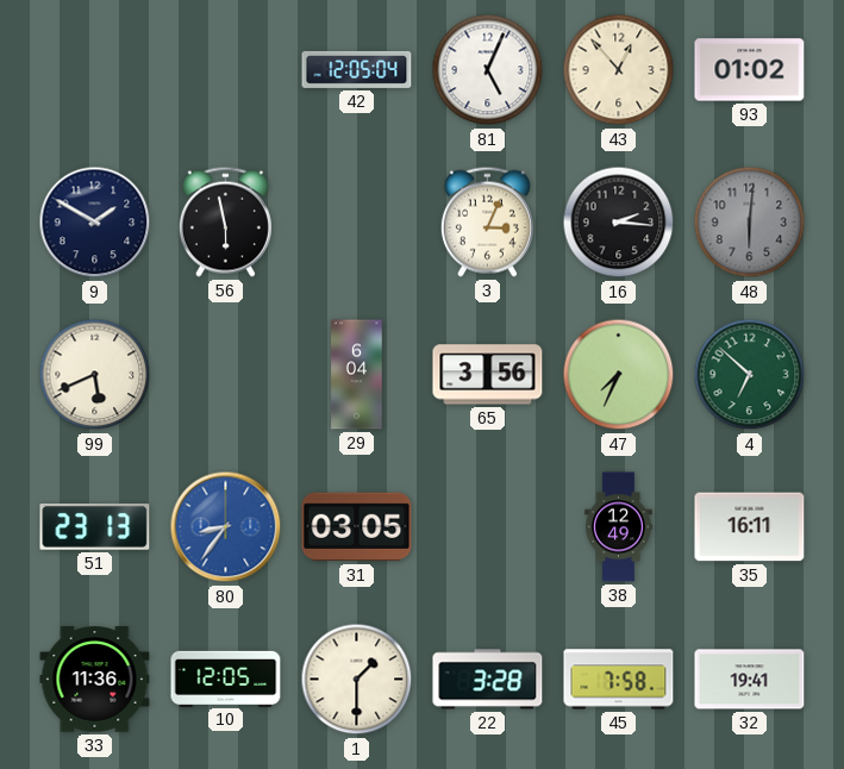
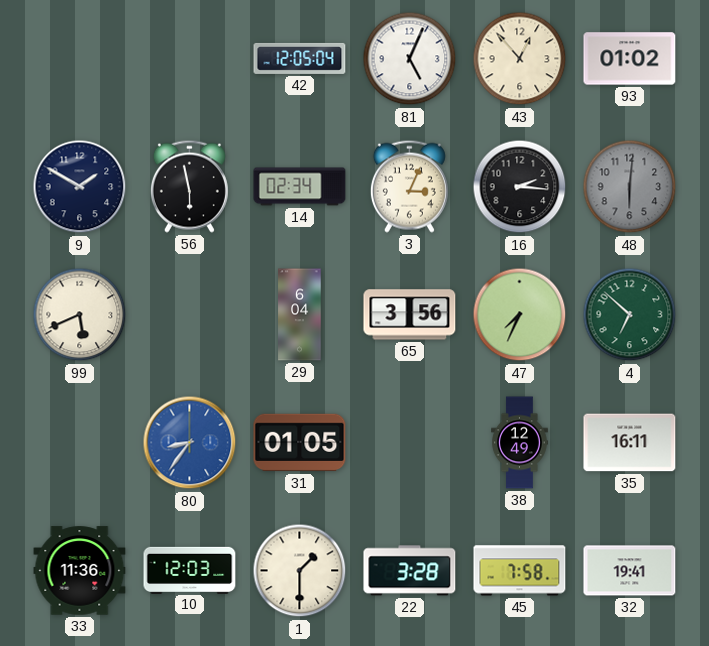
14: none -> 02:34
51: 23:13 -> none
31: 03:05 -> 01:05
10: 12:05 -> 12:03
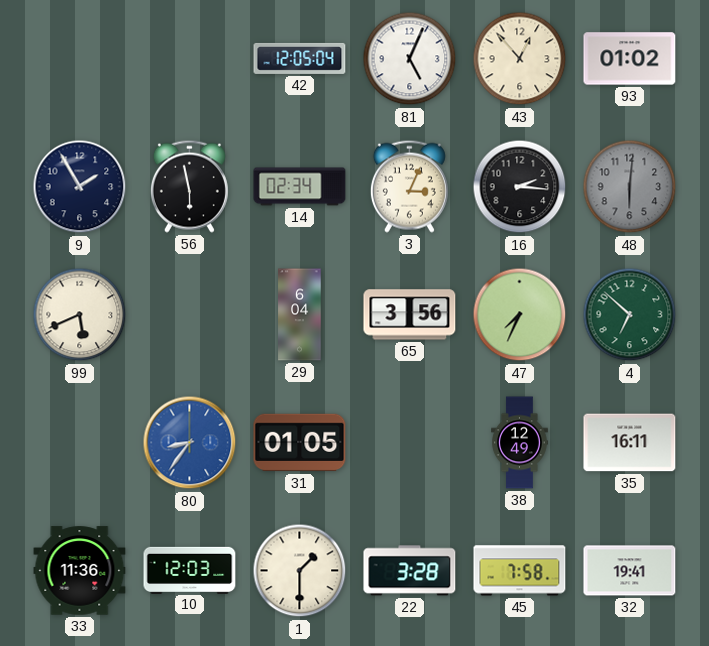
9: 1:50 -> 1:55
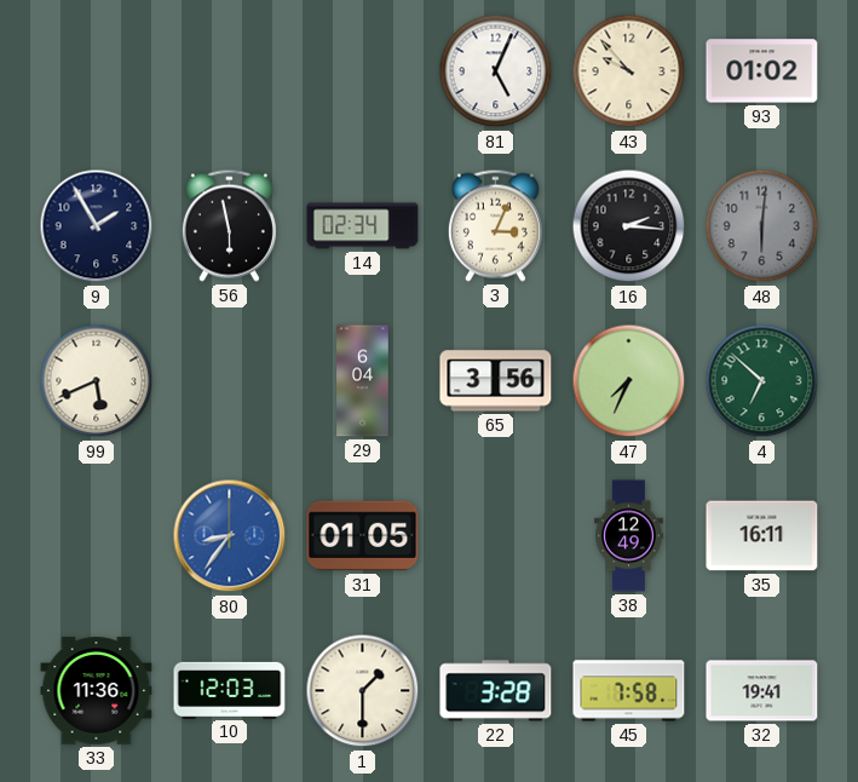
42: 12:05 -> none
43: 12:53 -> 9:53
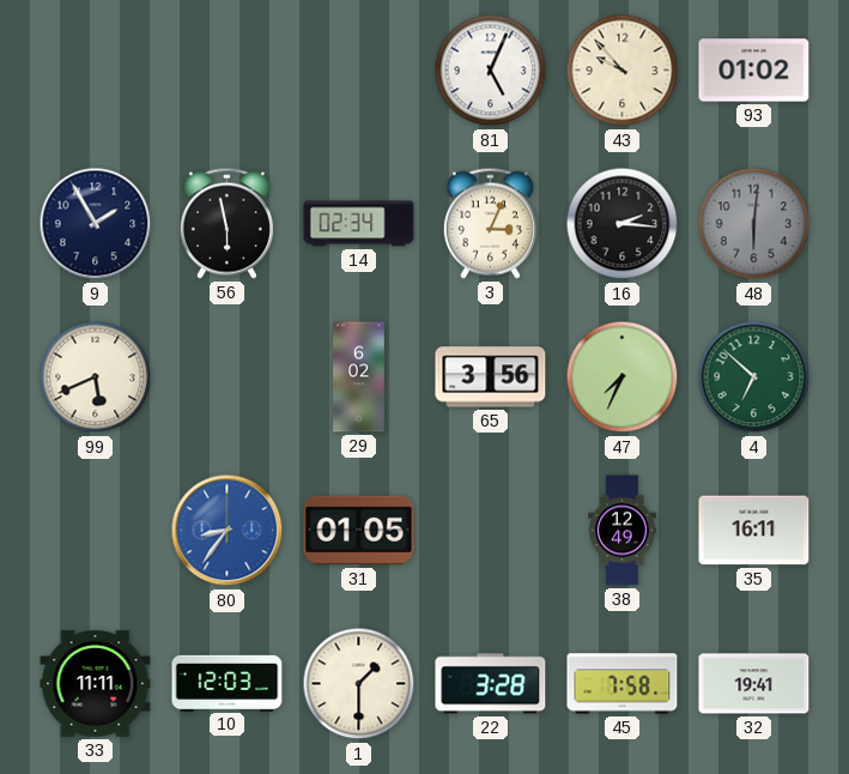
29: 6:04 -> 6:02
33: 11:36 -> 11:11
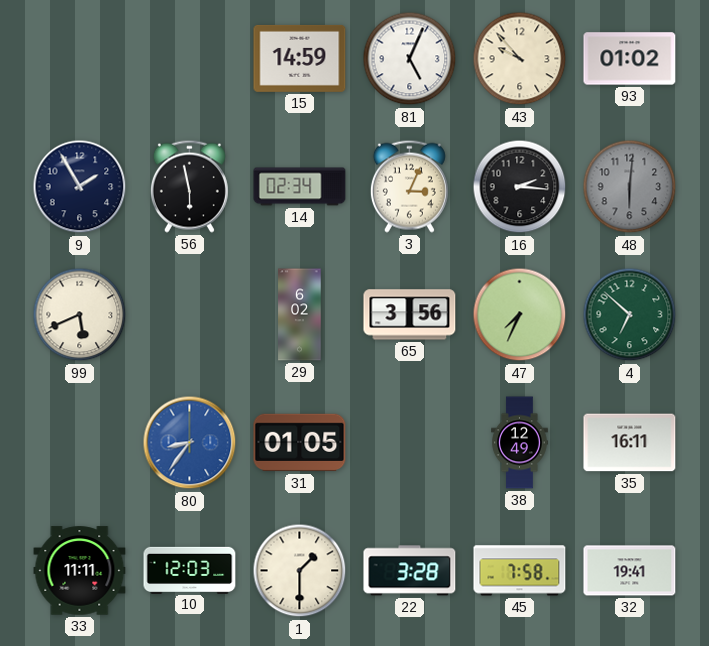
15: none -> 14:59
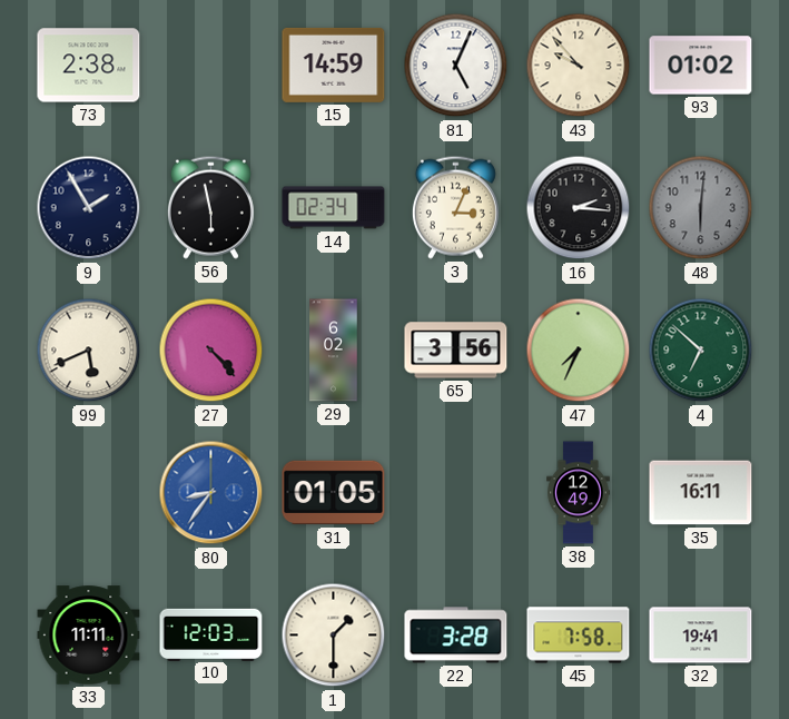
73: none -> 2:38
27: none -> 4:23
